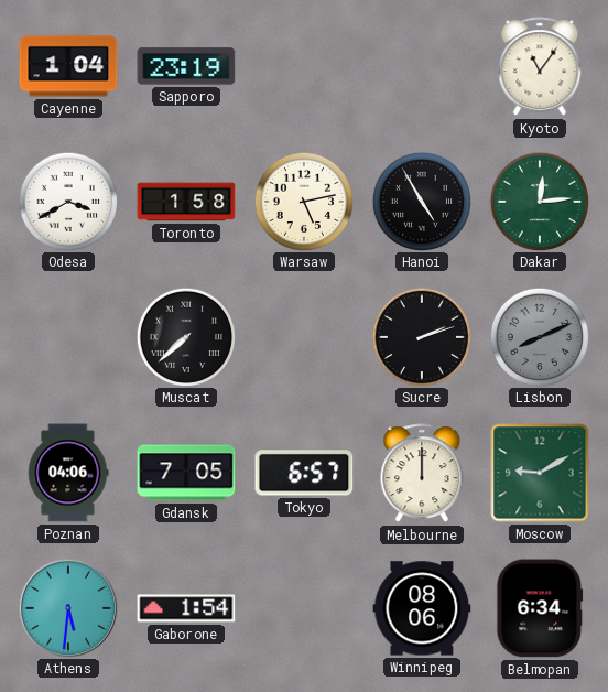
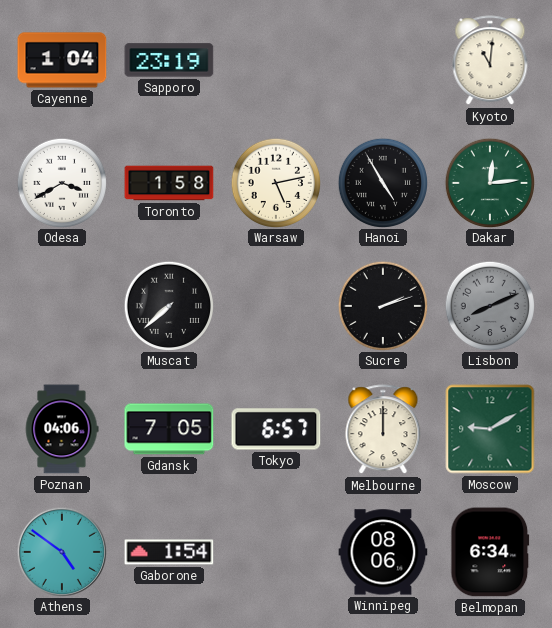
Kyoto: 11:06 -> 11:01
Athens: 5:31 -> 4:51
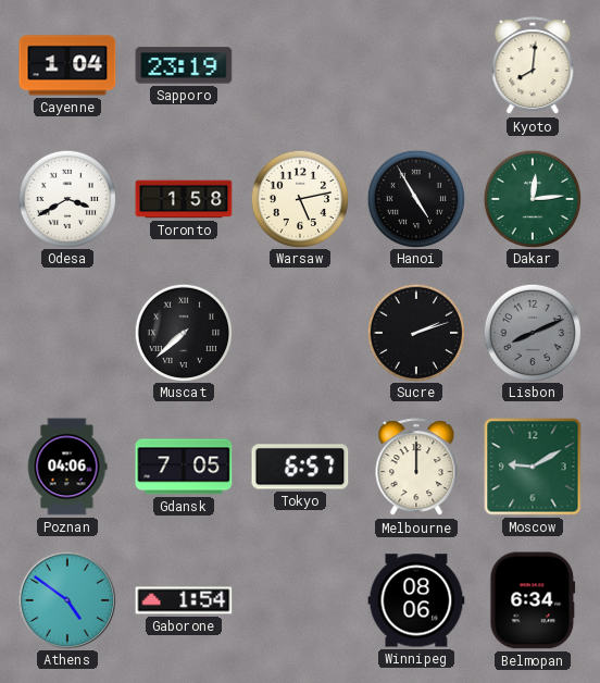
Kyoto: 11:01 -> 8:01
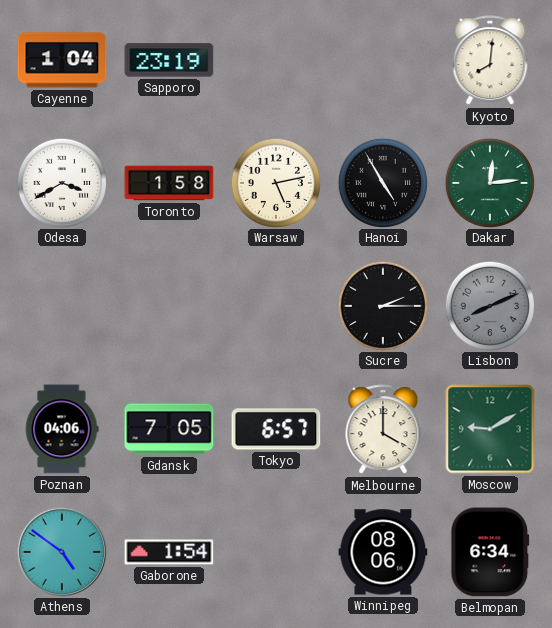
Muscat: 7:38 -> none
Sucre: 2:12 -> 2:15
Melbourne: 12:00 -> 4:00
